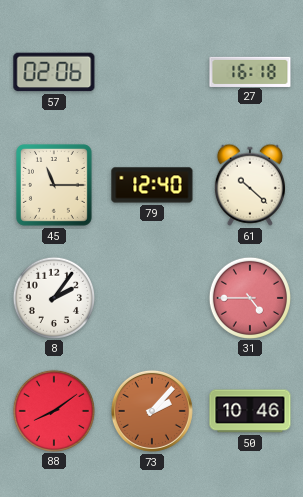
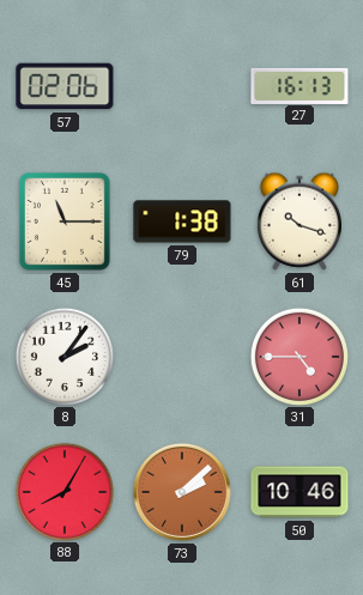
27: 16:18 -> 16:13
79: 12:40 -> 1:38
61: 10:22 -> 10:18
88: 8:09 -> 8:05
73: 2:07 -> 2:08
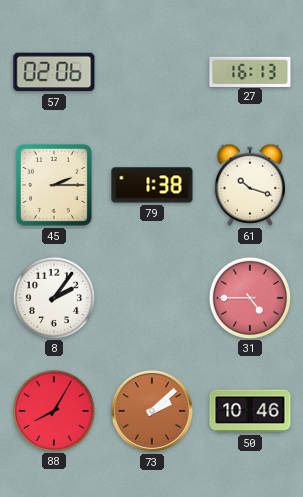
45: 11:15 -> 2:15
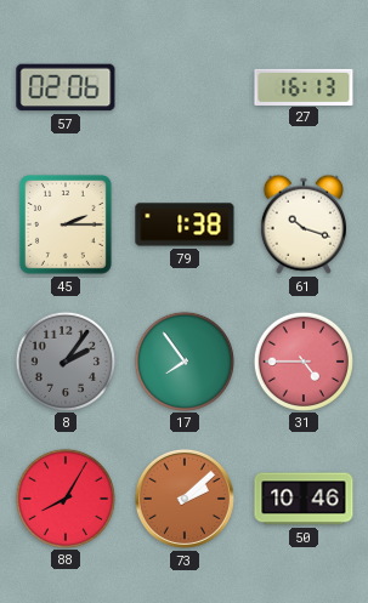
8 dial: white -> grey
17: none -> 7:54
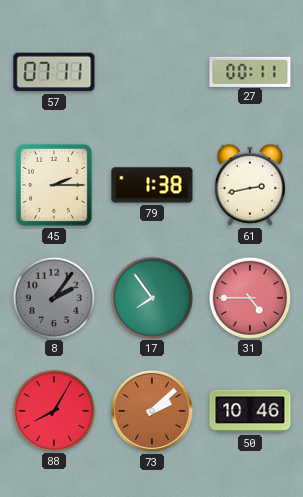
57: 02:06 -> 07:11
27: 16:13 -> 00:11
61: 10:18 -> 2:43
